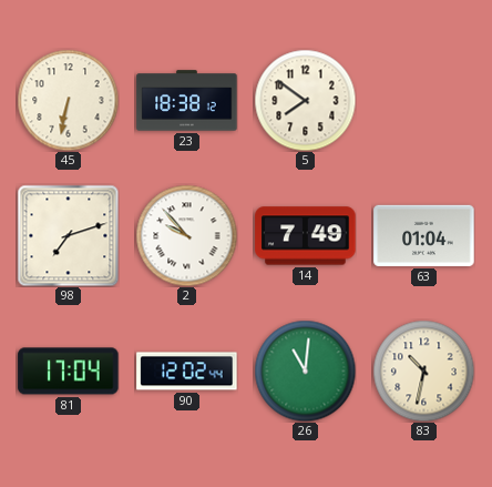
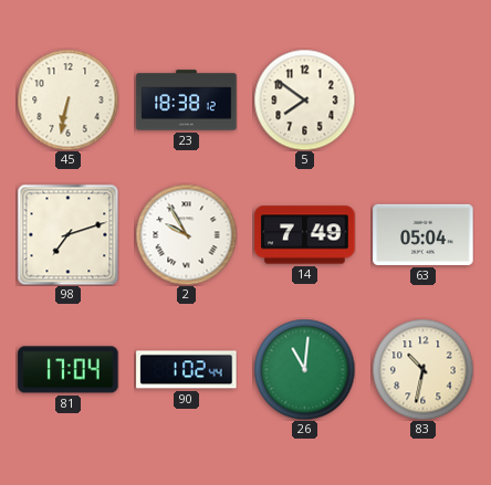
2: 9:53 -> 9:55
63: 01:04 -> 05:04
90: 12:02 -> 1:02
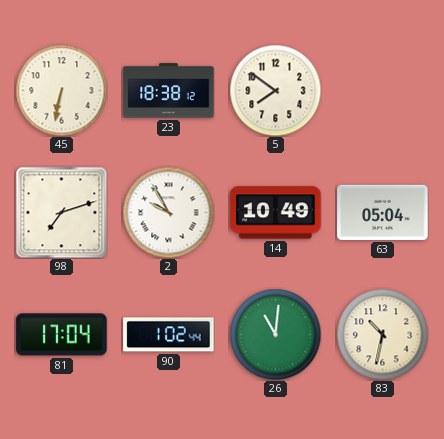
14: 7:49 -> 10:49
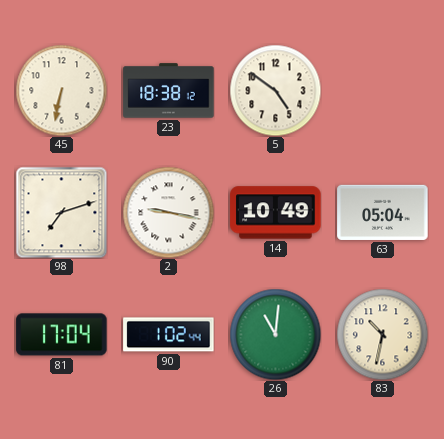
5: 7:51 -> 4:51
2: 9:55 -> 9:17
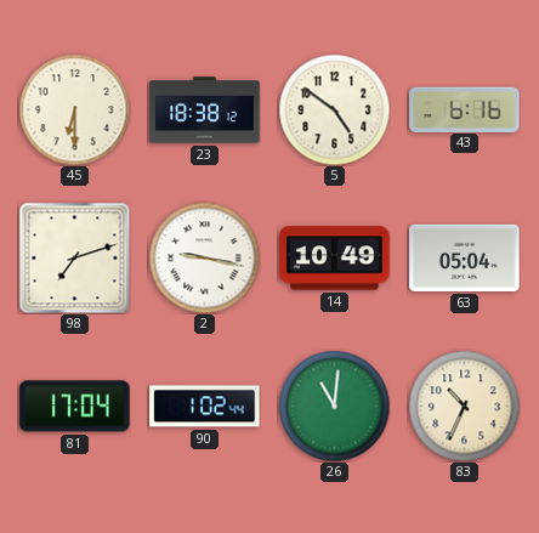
45: 6:32 -> 6:30
43: none -> 6:16
83: 10:32 -> 10:34
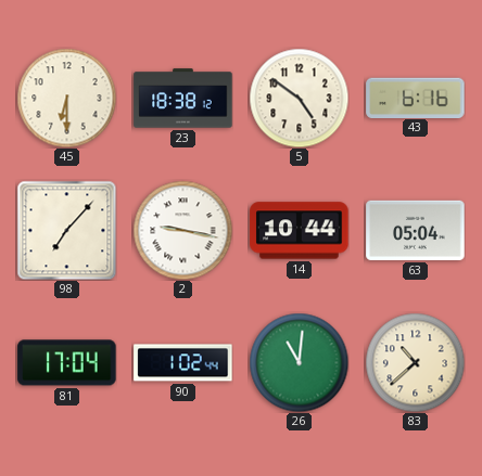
98: 7:12 -> 7:07
14: 10:49 -> 10:44
83: 10:34 -> 10:38
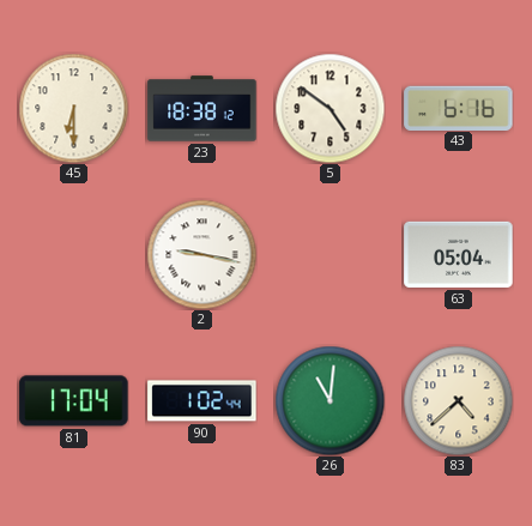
98: 7:07 -> none
14: 10:44 -> none
83: 10:38 -> 4:38
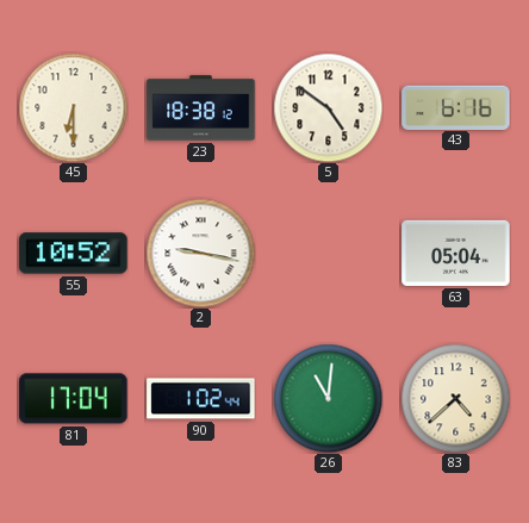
55: none -> 10:52
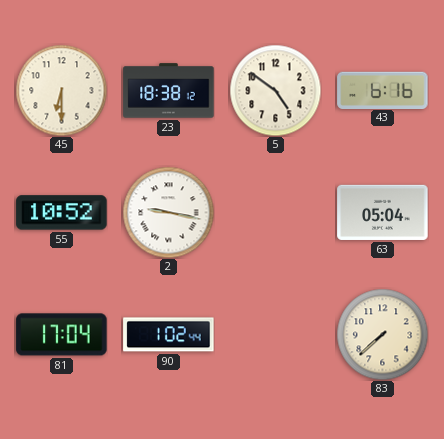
26: 11:01 -> none
83: 4:38 -> 7:38
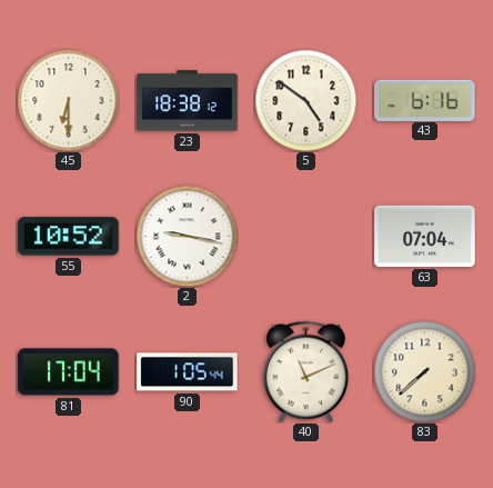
63: 05:04 -> 07:04
90: 1:02 -> 1:05
40: none -> 11:11
